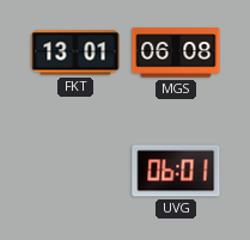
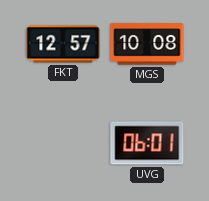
FKT: 13:01 -> 12:57
MGS: 06:08 -> 10:08
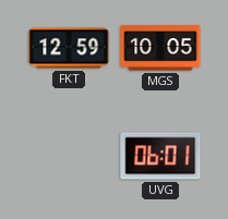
FKT: 12:57 -> 12:59
MGS: 10:08 -> 10:05
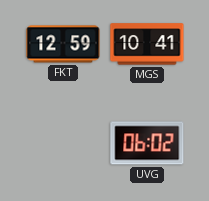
MGS: 10:05 -> 10:41
UVG: 06:01 -> 06:02
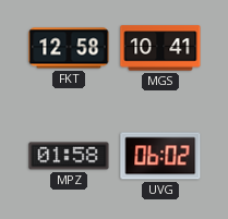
FKT: 12:59 -> 12:58
MPZ: none -> 01:58
